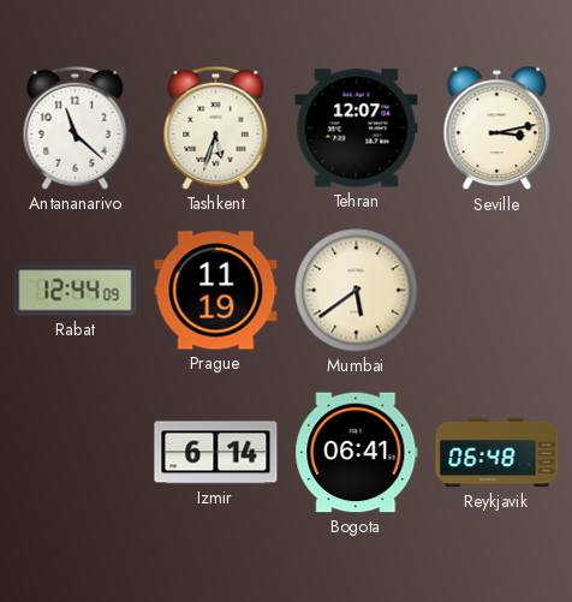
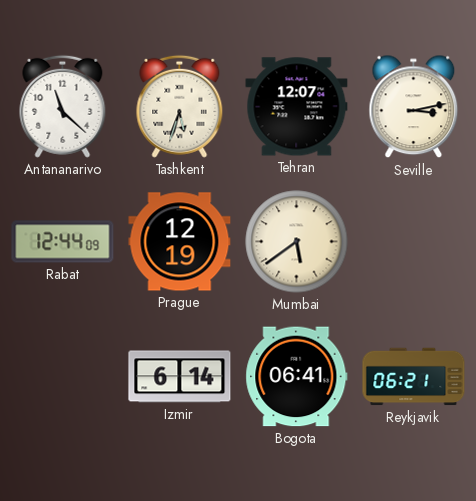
Prague: 11:19 -> 12:19
Reykjavik: 06:48 -> 06:21
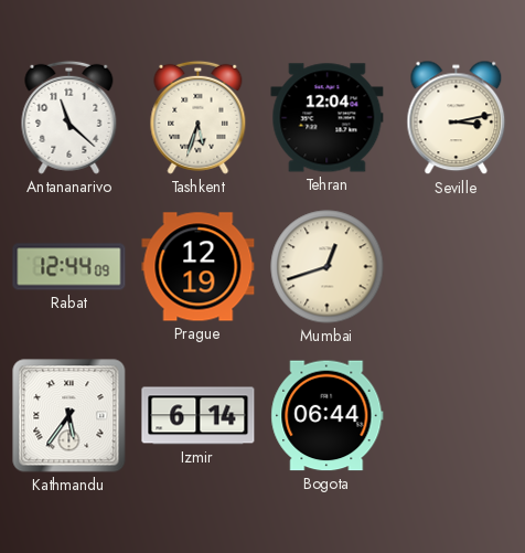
Tehran: 12:07 -> 12:04
Mumbai: 5:39 -> 12:42
Kathmandu: none -> 5:36
Bogota: 06:41 -> 06:44
Reykjavik: 06:21 -> none
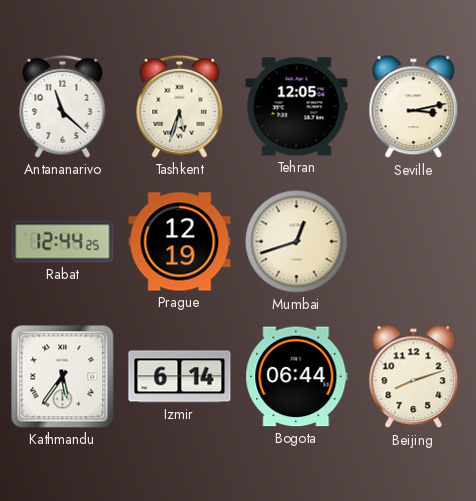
Tehran: 12:04 -> 12:05
Rabat: 12:44:09 -> 12:44:25
Beijing: none -> 8:12
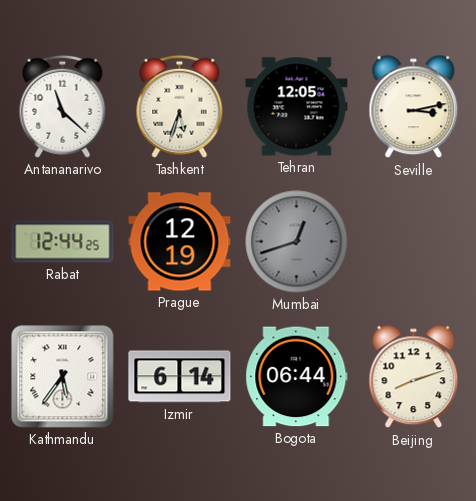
Mumbai dial: cream -> grey
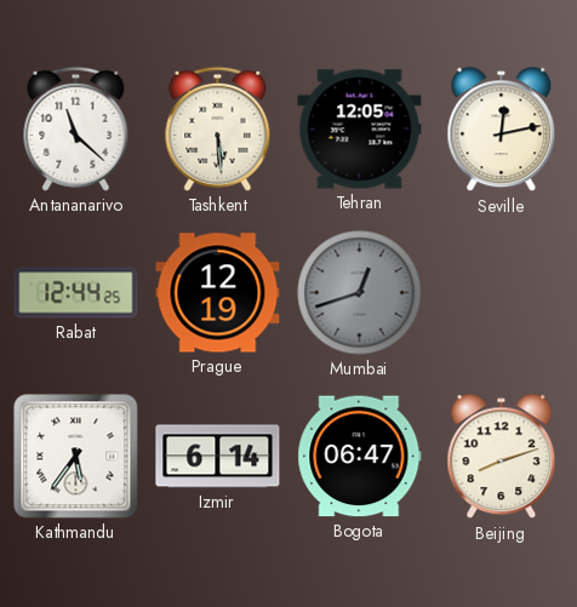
Tashkent: 5:33 -> 5:29
Seville: 3:13 -> 12:13
Bogota: 06:44 -> 06:47
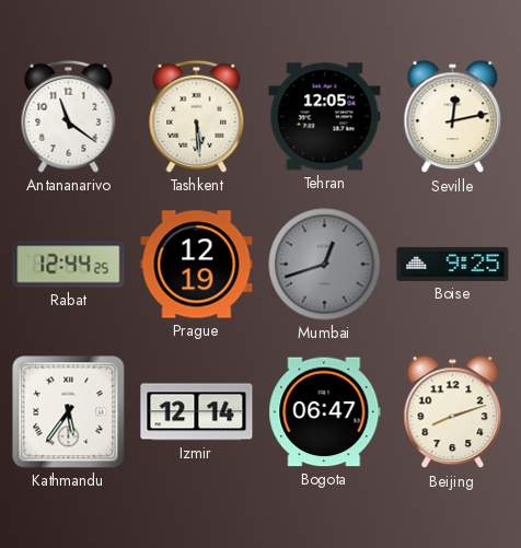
Antananarivo: 11:22 -> 11:21
Boise: none -> 9:25
Izmir: 6:14 -> 12:14
